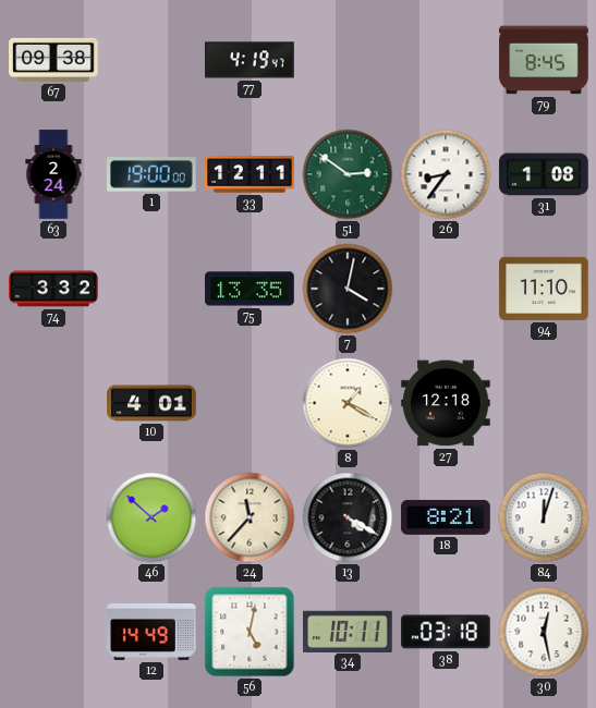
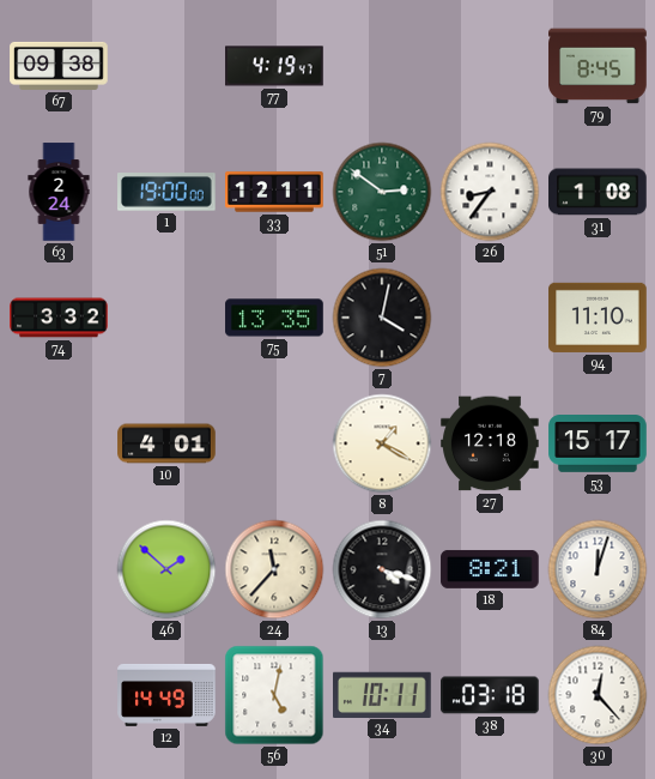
53: none -> 15:17
13: 4:20 -> 4:18
30: 12:28 -> 12:23
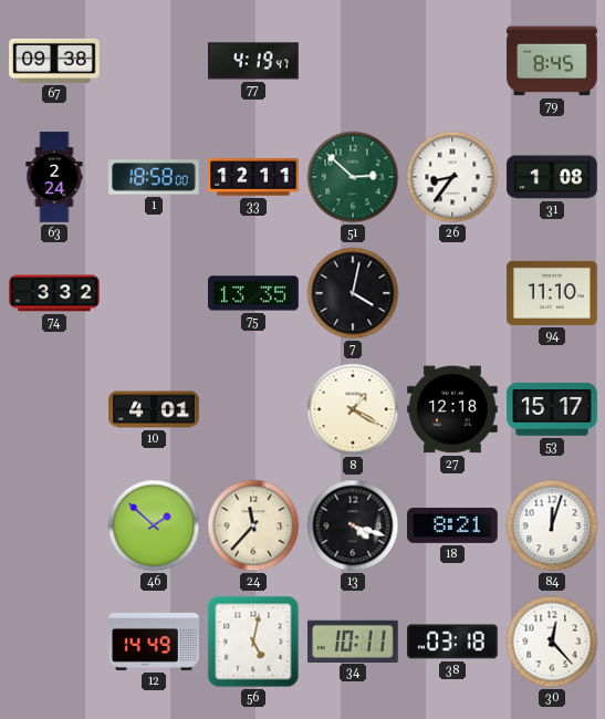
1: 19:00 -> 18:58
51: 2:51 -> 2:52
